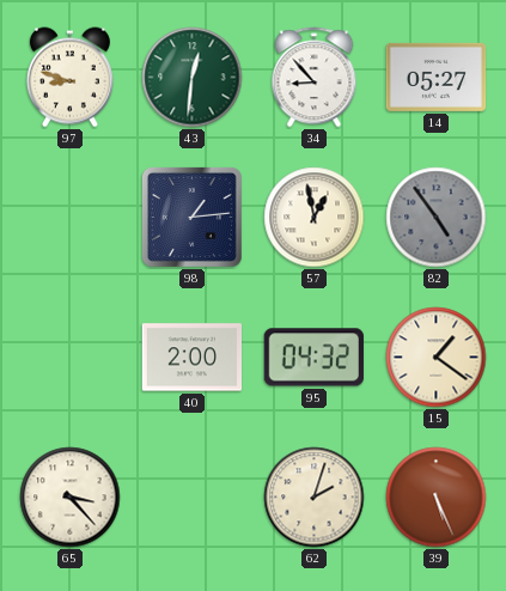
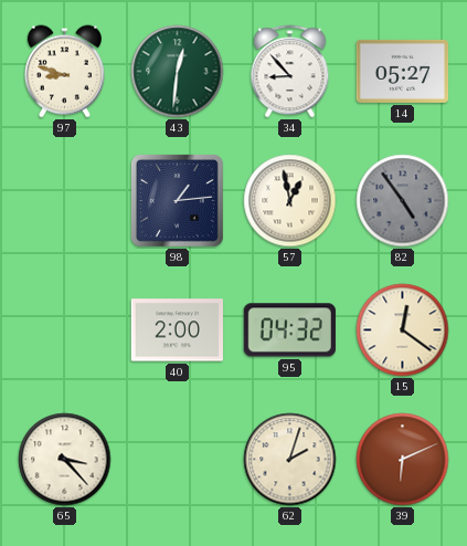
15: 1:21 -> 12:21
39: 5:26 -> 6:11
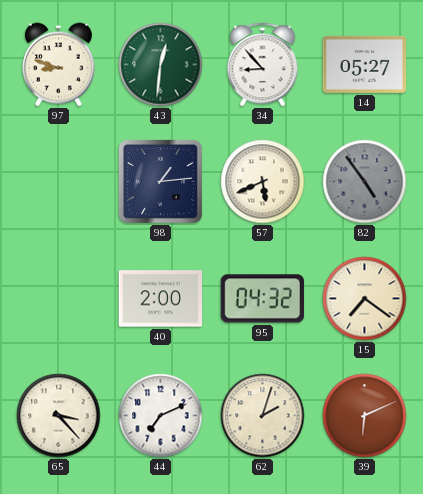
57: 12:58 -> 5:41
15: 12:21 -> 7:21
44: none -> 7:11
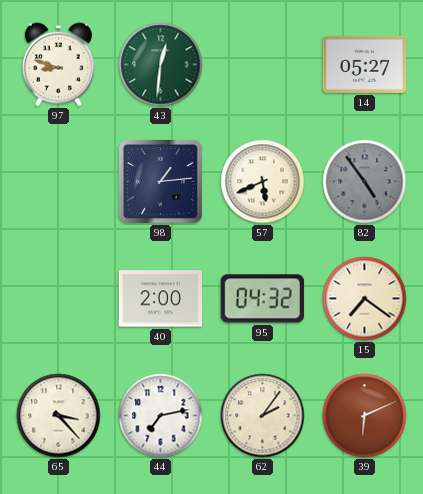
34: 8:53 -> none
44: 7:11 -> 7:13
62: 2:03 -> 2:06
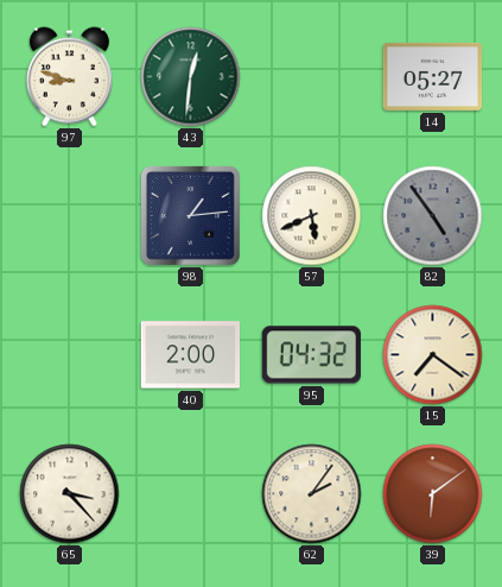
44: 7:13 -> none
39: 6:11 -> 6:09
